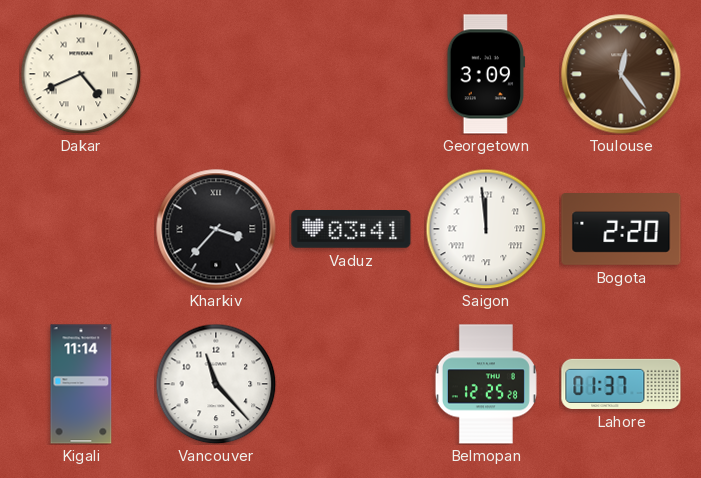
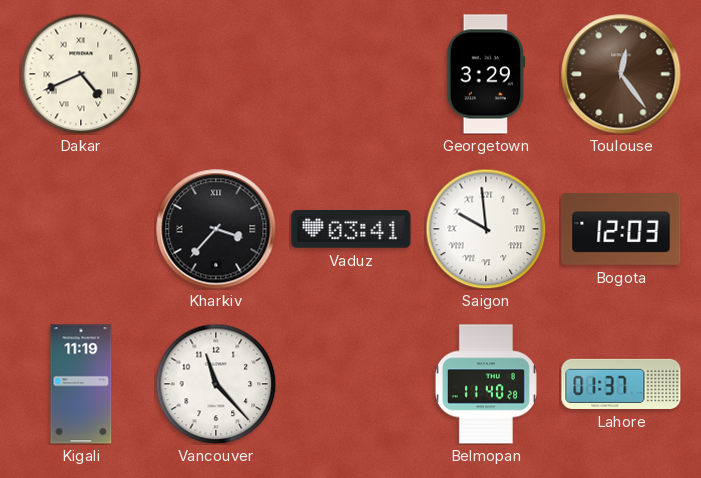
Georgetown: 3:09 -> 3:29
Saigon: 11:59 -> 9:59
Bogota: 2:20 -> 12:03
Kigali: 11:14 -> 11:19
Belmopan: 12:25 -> 11:40
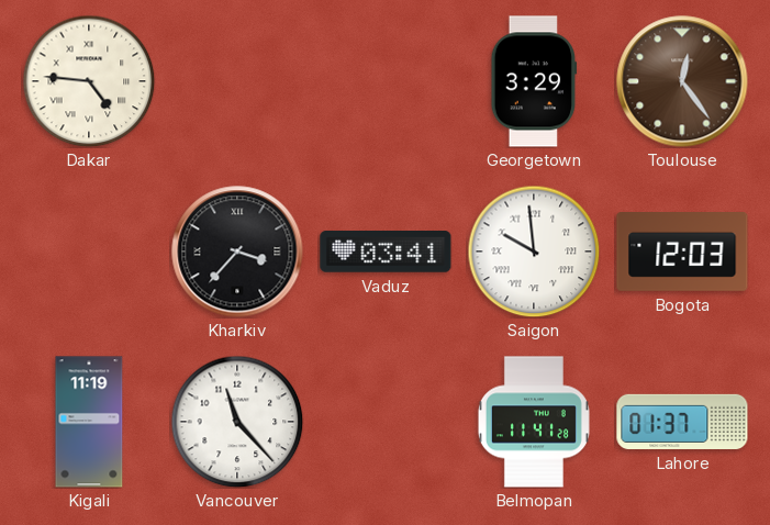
Dakar: 4:41 -> 4:46
Belmopan: 11:40 -> 11:41
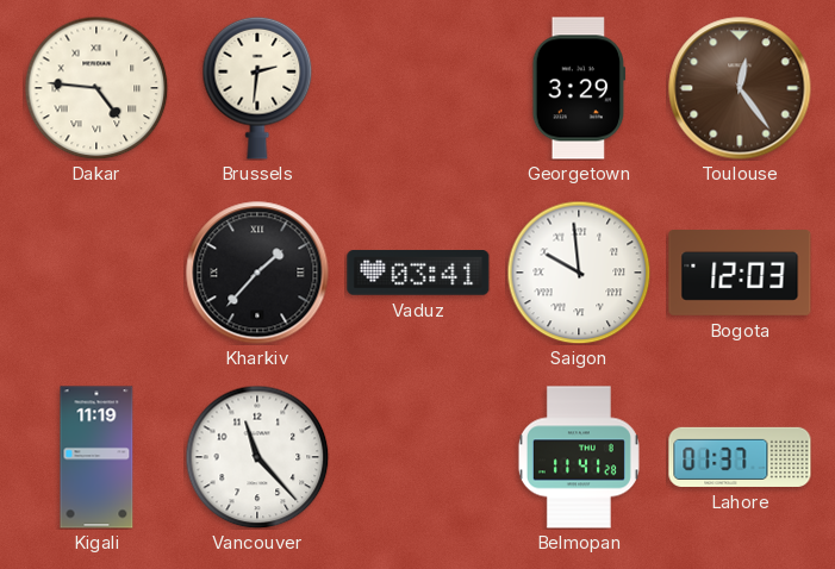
Brussels: none -> 2:31
Kharkiv: 3:37 -> 1:37
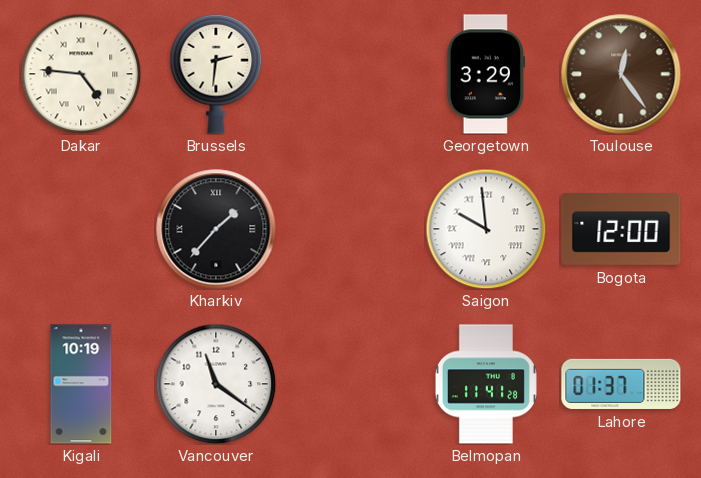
Vaduz: 03:41 -> none
Bogota: 12:03 -> 12:00
Kigali: 11:19 -> 10:19
Vancouver: 11:23 -> 11:21
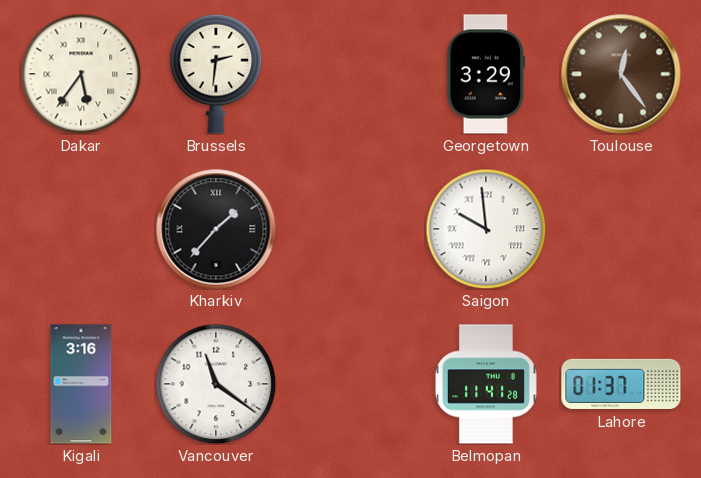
Dakar: 4:46 -> 5:36
Bogota: 12:00 -> none
Kigali: 10:19 -> 3:16
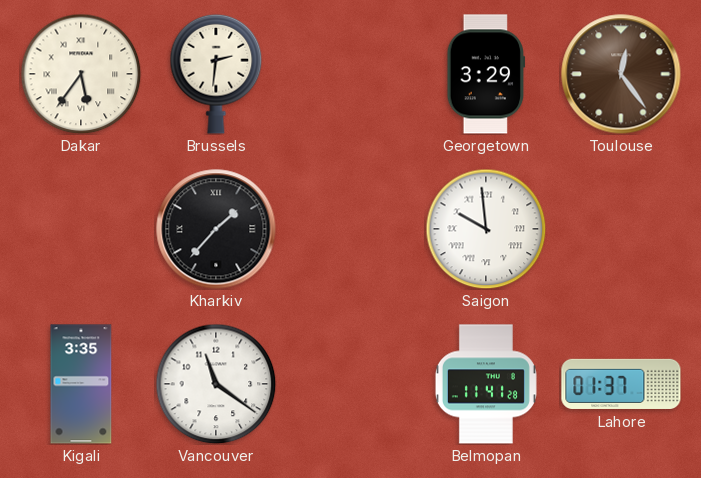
Kigali: 3:16 -> 3:35
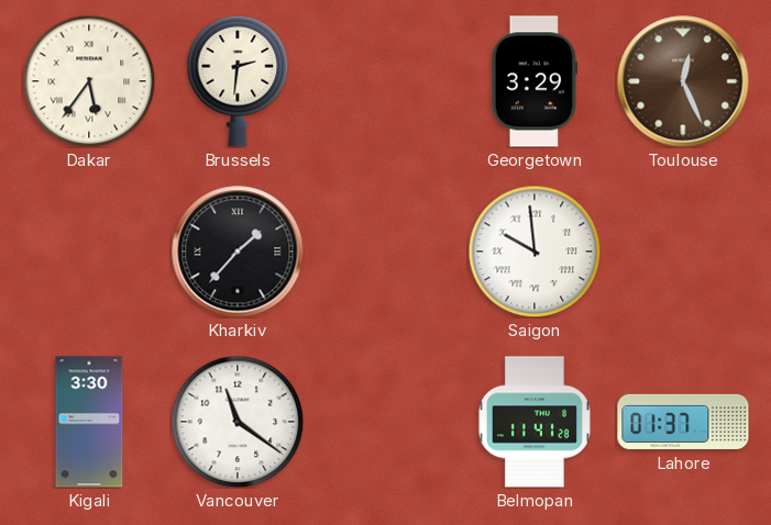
Toulouse: 12:24 -> 12:26
Kigali: 3:35 -> 3:30
